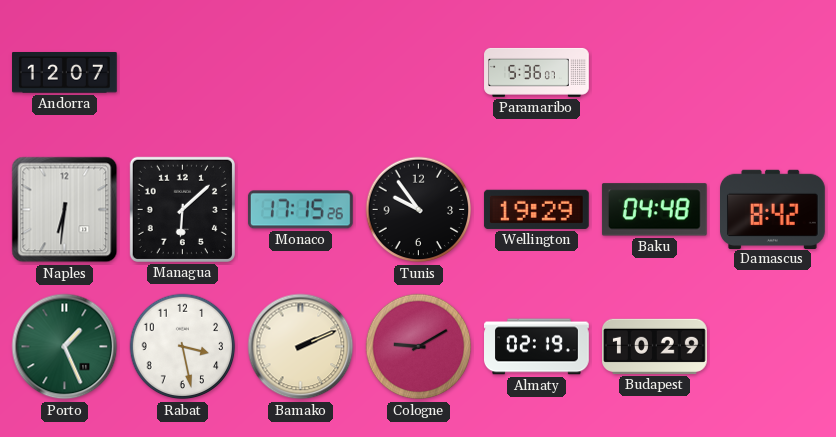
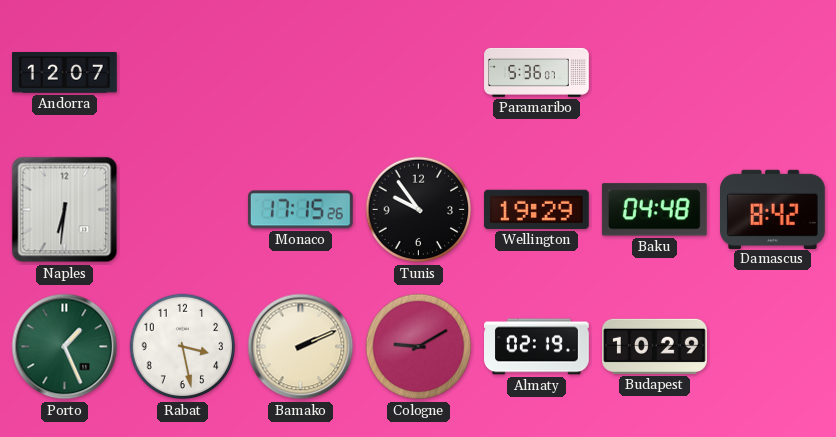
Managua: 6:08 -> none
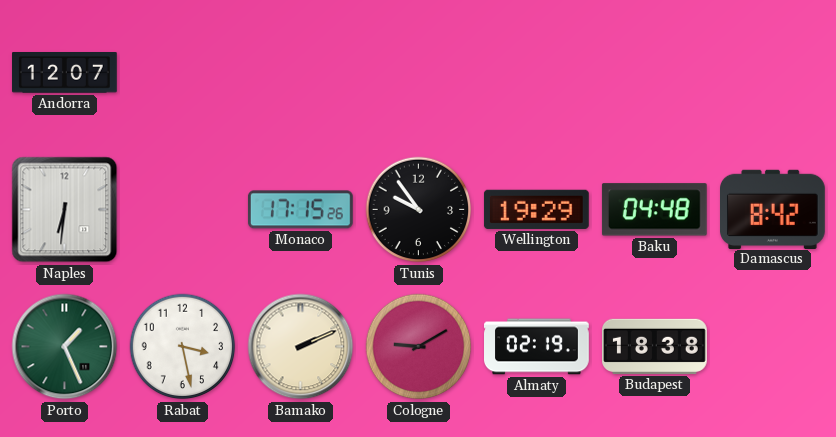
Paramaribo: 5:36 -> none
Budapest: 10:29 -> 18:38
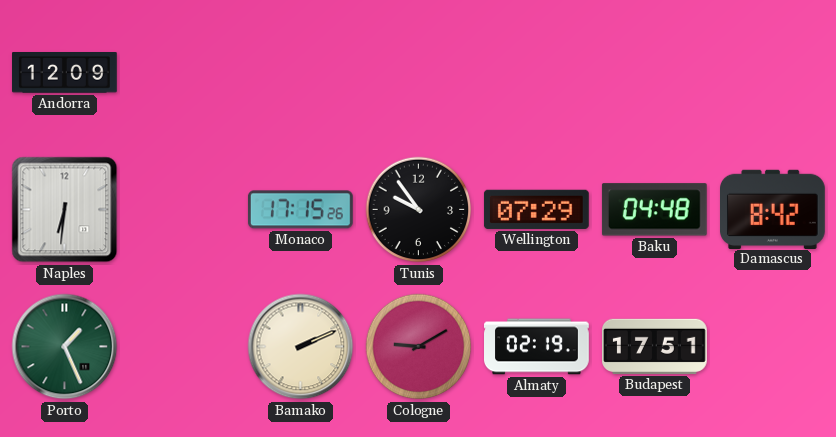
Andorra: 12:07 -> 12:09
Wellington: 19:29 -> 07:29
Rabat: 3:28 -> none
Budapest: 18:38 -> 17:51
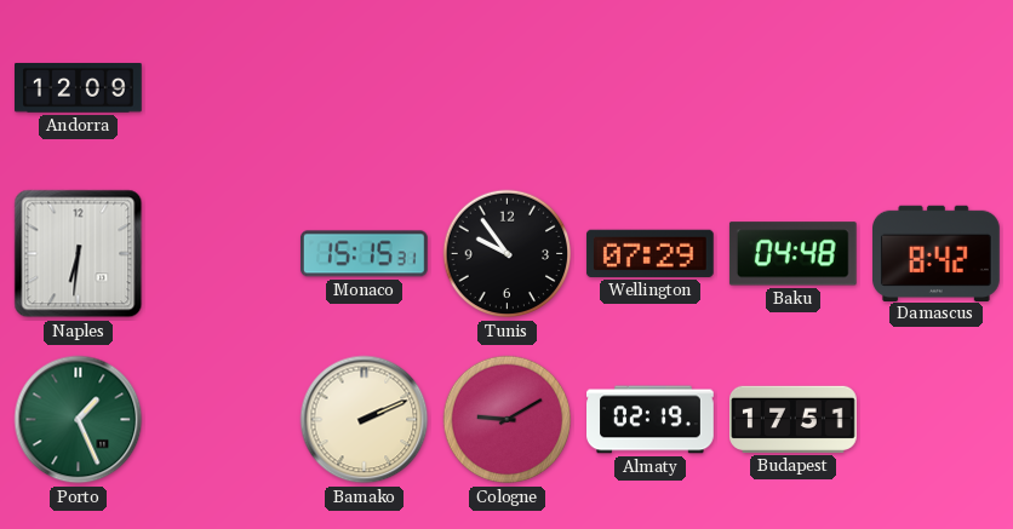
Monaco: 17:15 -> 15:15
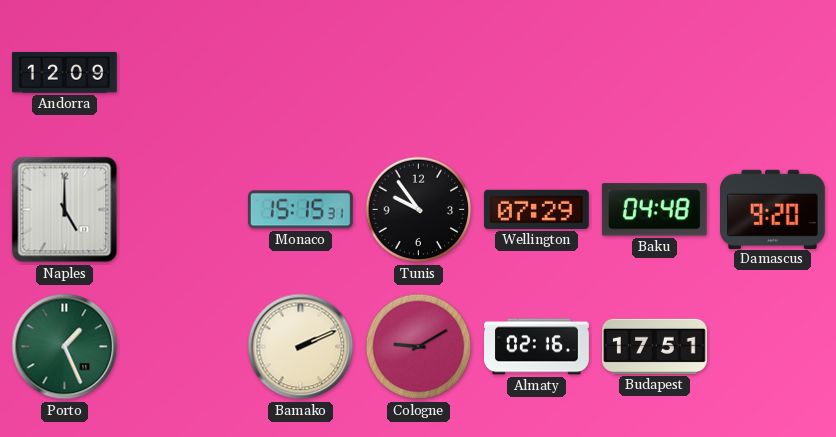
Naples: 6:31 -> 5:00
Damascus: 8:42 -> 9:20
Almaty: 02:19 -> 02:16
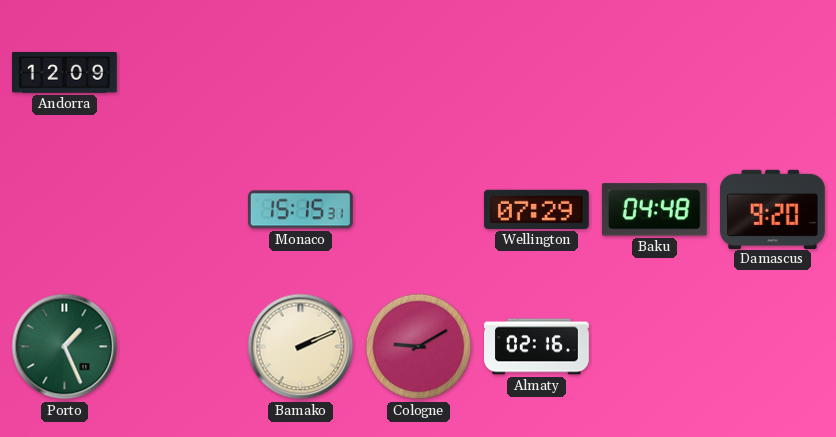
Naples: 5:00 -> none
Tunis: 9:54 -> none
Budapest: 17:51 -> none
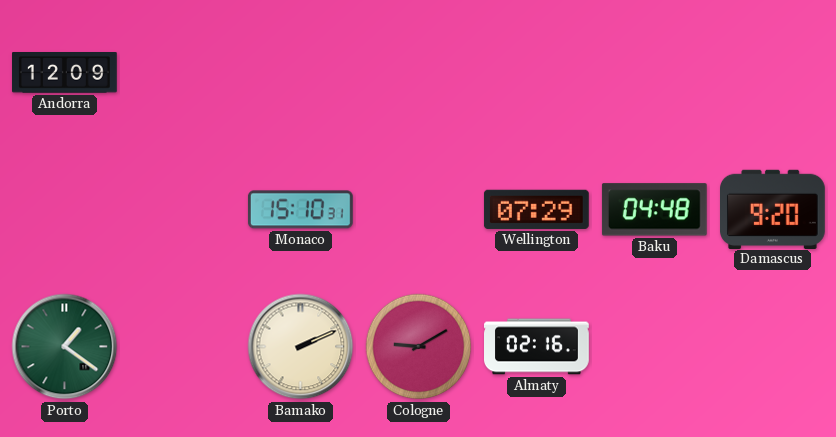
Monaco: 15:15 -> 15:10
Porto: 1:26 -> 1:21
